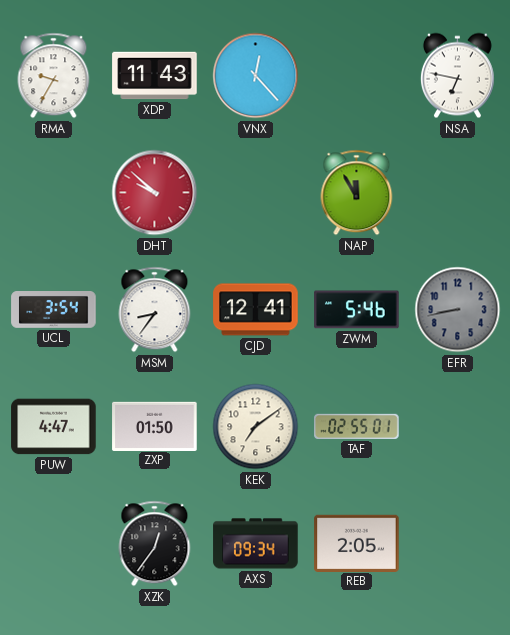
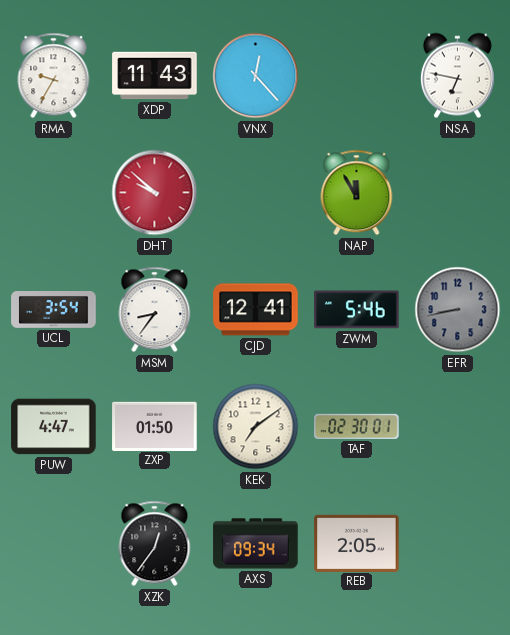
TAF: 02:55 -> 02:30
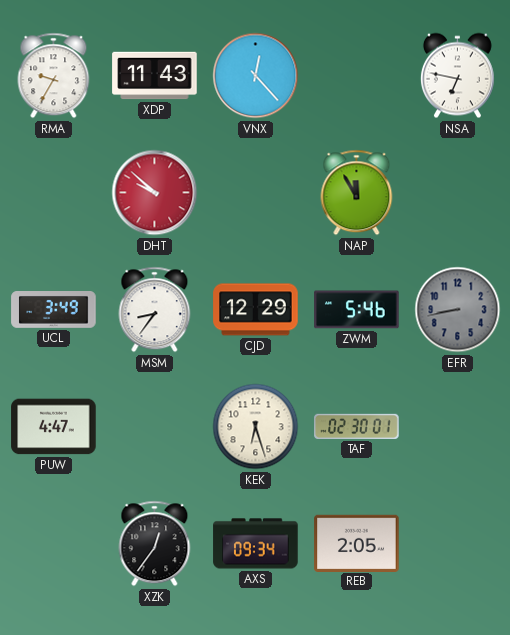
UCL: 3:54 -> 3:49
CJD: 12:41 -> 12:29
ZXP: 01:50 -> none
KEK: 7:09 -> 6:27
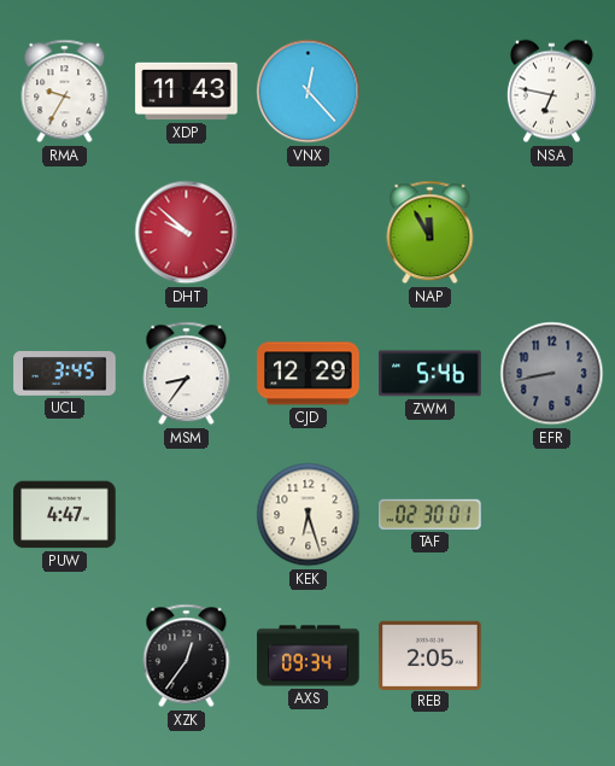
UCL: 3:49 -> 3:45
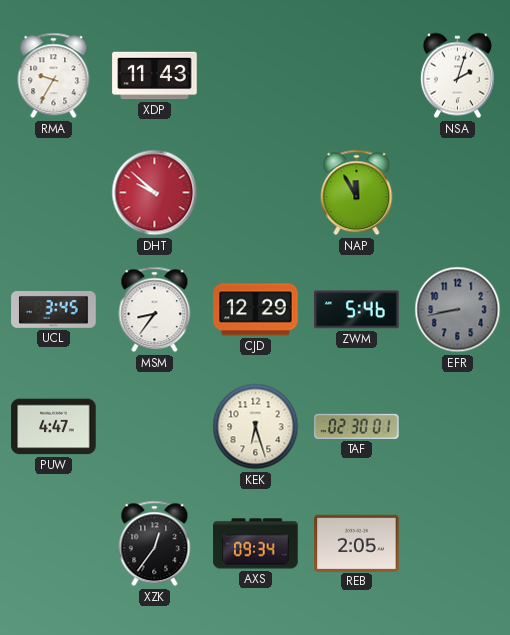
VNX: 12:23 -> none
NSA: 6:47 -> 2:03
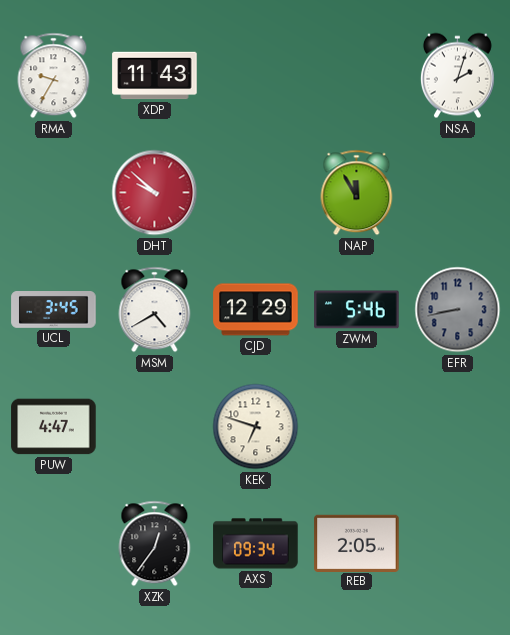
MSM: 8:36 -> 4:40
KEK: 6:27 -> 6:48
TAF: 02:30 -> none
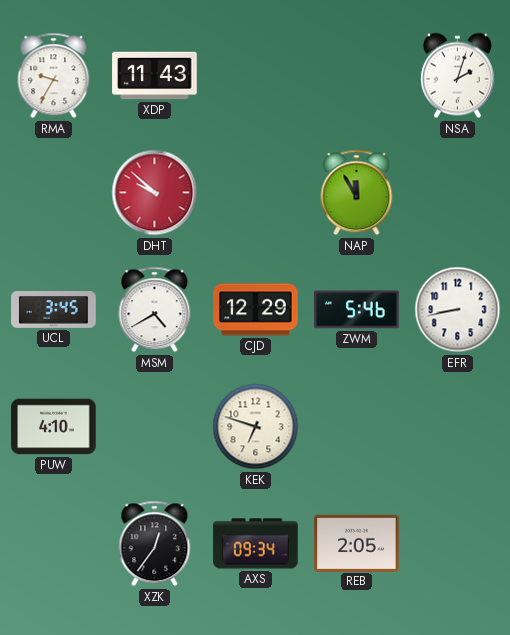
EFR dial: grey -> white
PUW: 4:47 -> 4:10
